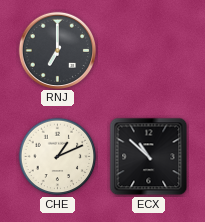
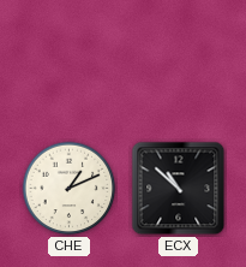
RNJ: 7:00 -> none
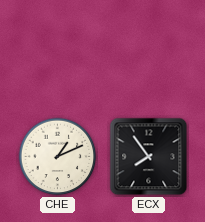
ECX: 10:52 -> 7:54
